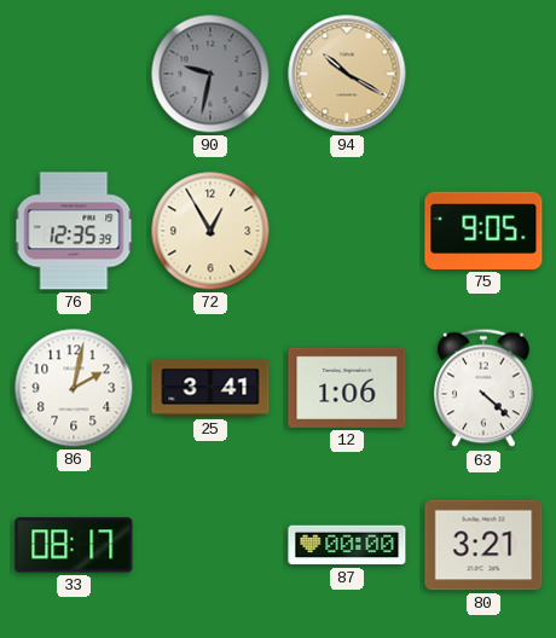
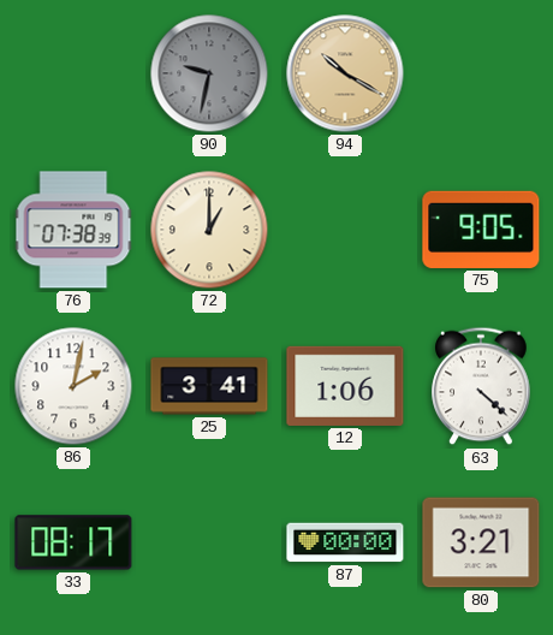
76: 12:35 -> 07:38
72: 12:55 -> 1:00
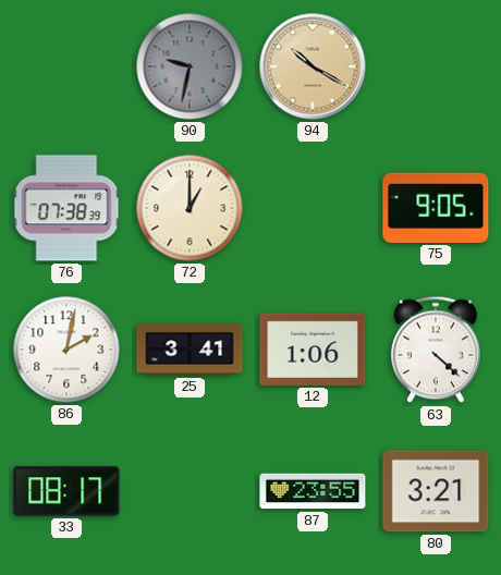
87: 00:00 -> 23:55
